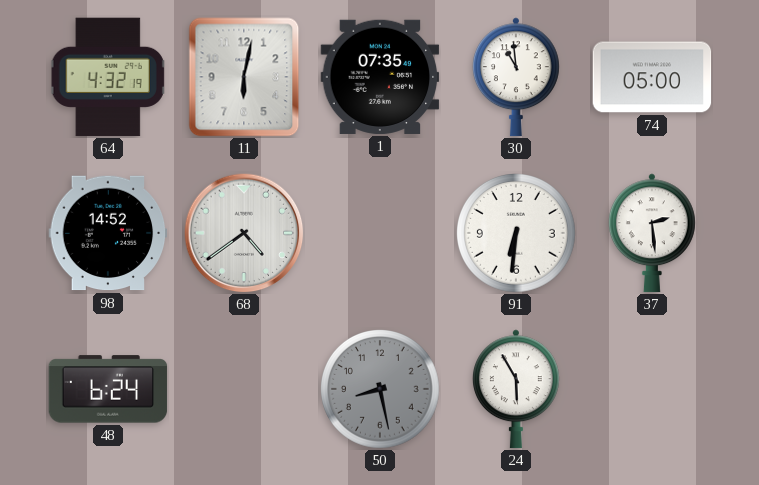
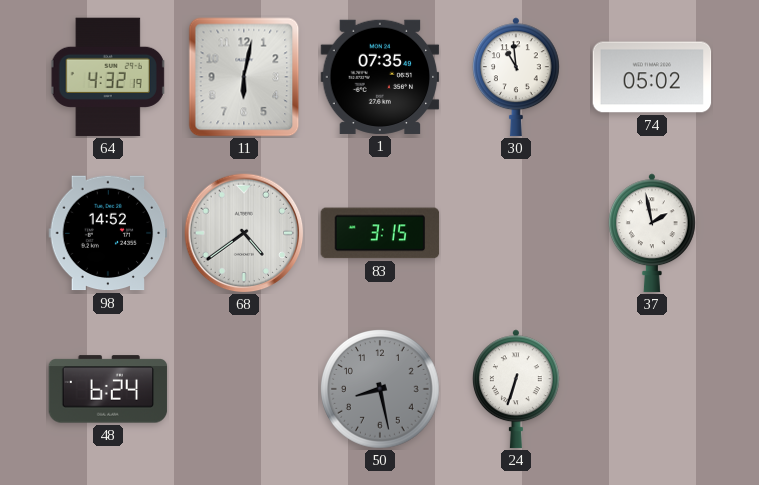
74: 05:00 -> 05:02
83: none -> 3:15
91: 6:31 -> none
37: 2:29 -> 1:58
24: 5:55 -> 6:33
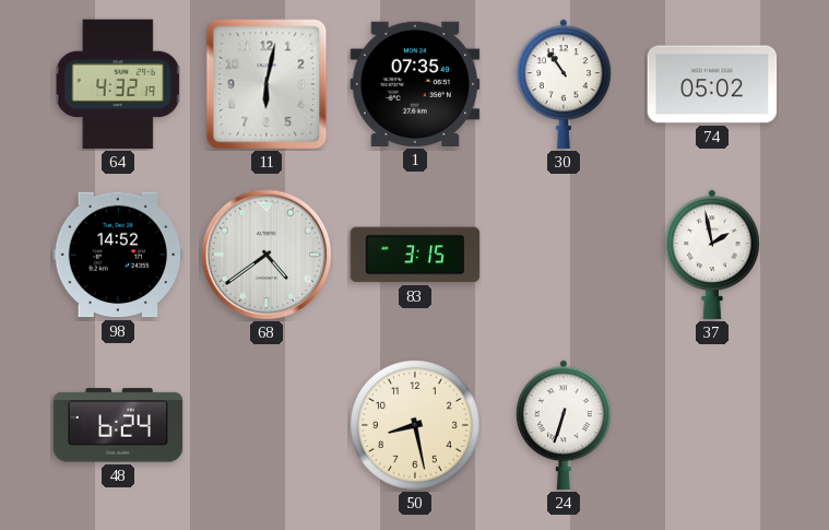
30: 10:59 -> 10:54
50 dial: grey -> cream
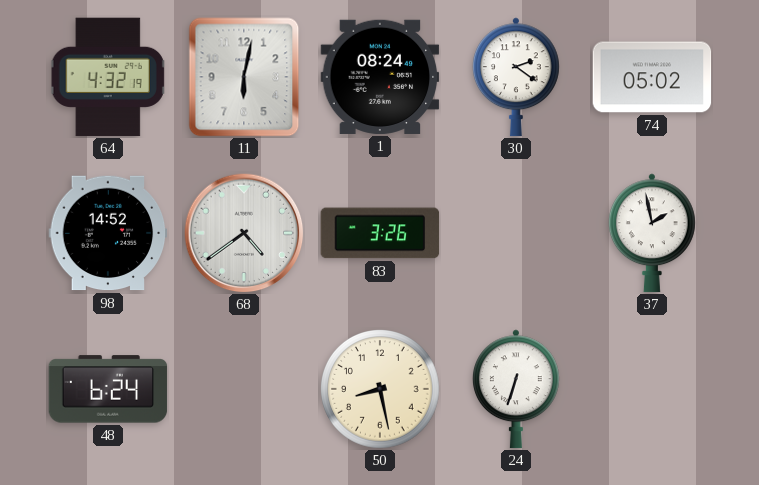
1: 07:35 -> 08:24
30: 10:54 -> 2:21
83: 3:15 -> 3:26
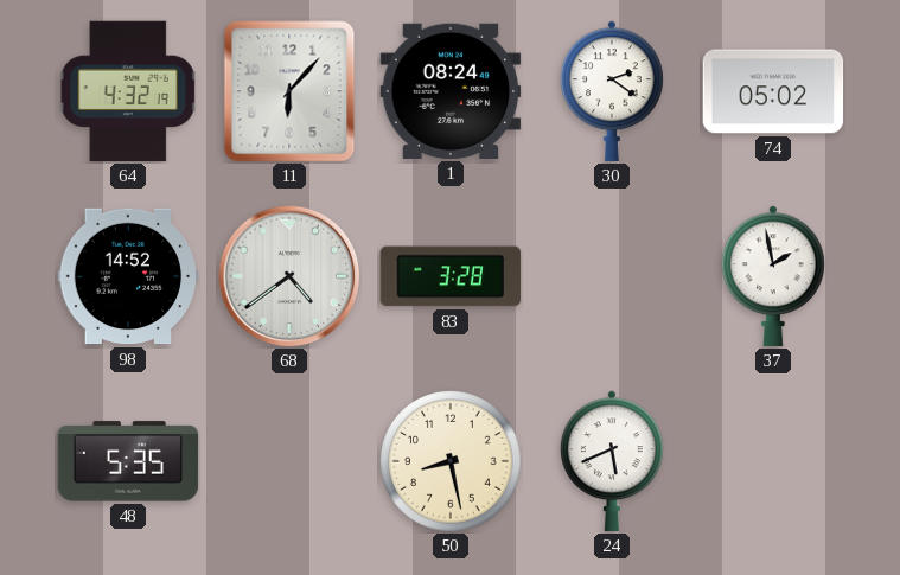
11: 6:02 -> 6:07
83: 3:26 -> 3:28
48: 6:24 -> 5:35
24: 6:33 -> 5:41
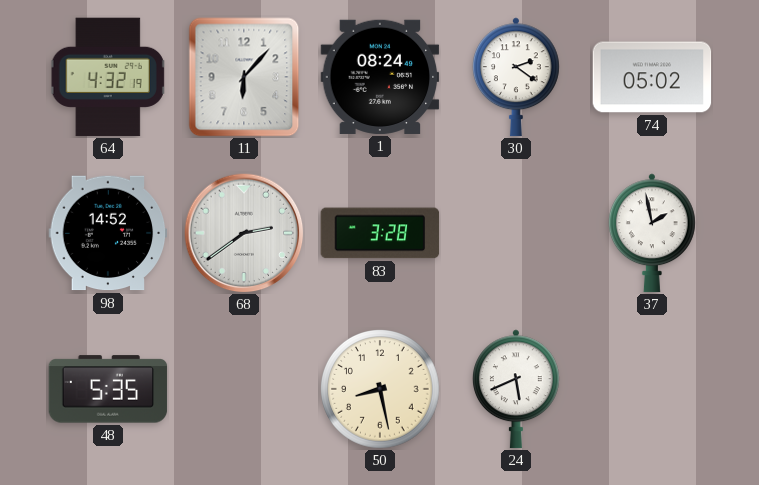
68: 4:39 -> 2:39
